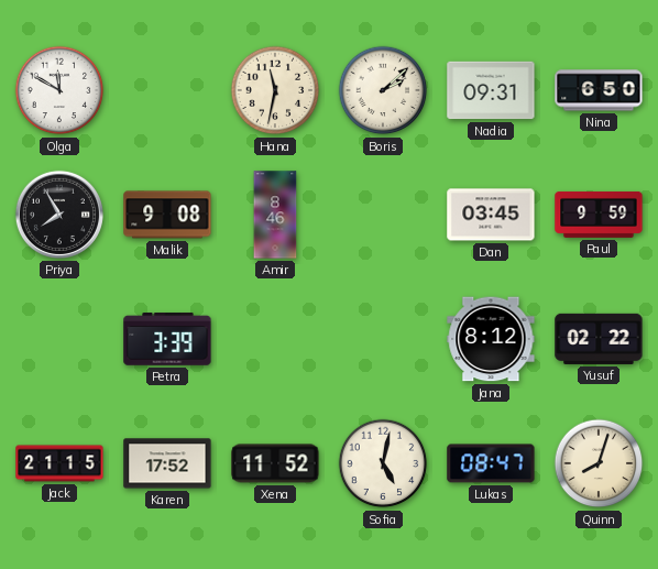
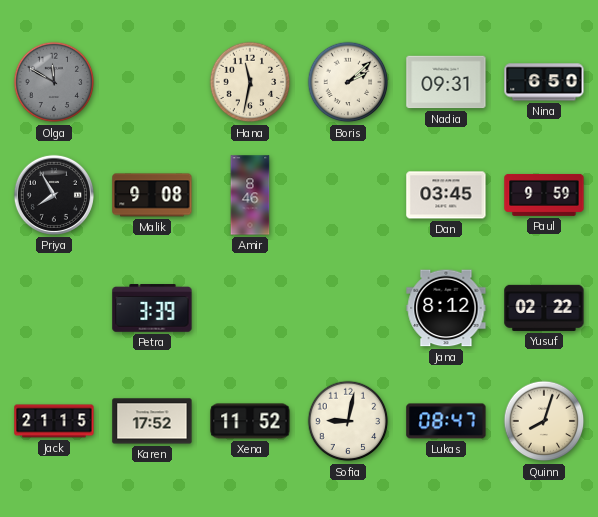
Olga dial: white -> grey
Sofia: 5:02 -> 9:02
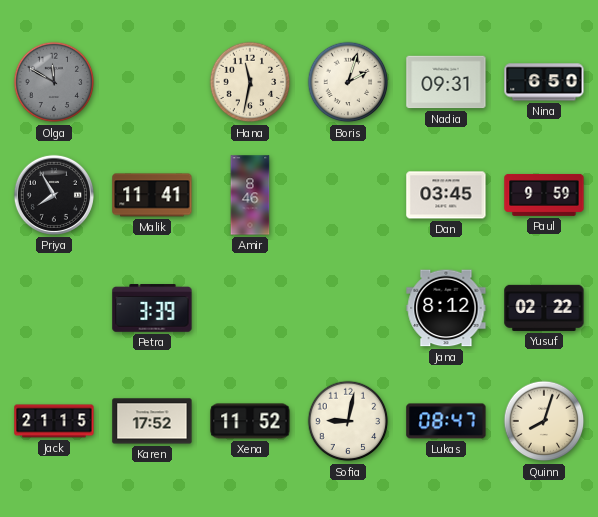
Boris: 2:08 -> 2:03
Malik: 9:08 -> 11:41
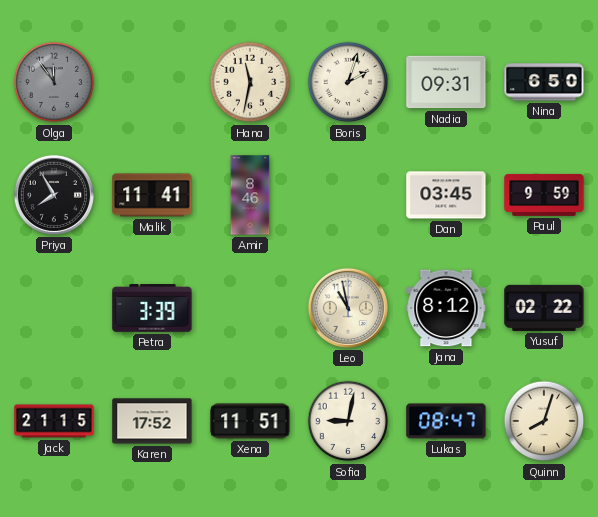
Olga: 11:50 -> 11:54
Leo: none -> 10:58
Xena: 11:52 -> 11:51
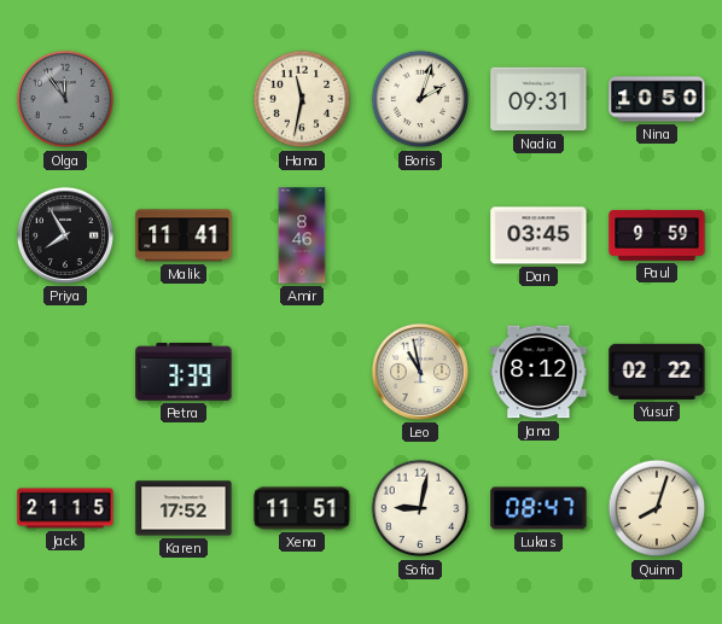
Nina: 6:50 -> 10:50
